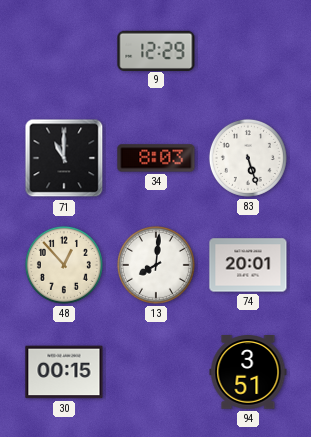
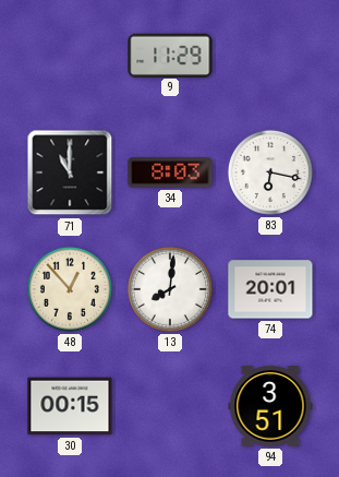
9: 12:29 -> 11:29
83: 5:27 -> 6:17
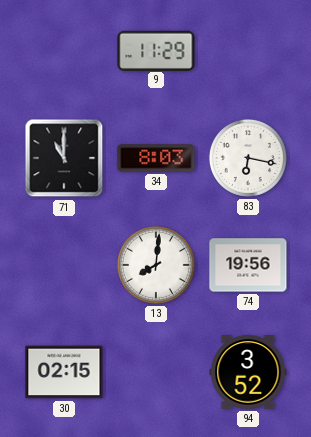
48: 12:53 -> none
74: 20:01 -> 19:56
30: 00:15 -> 02:15
94: 3:51 -> 3:52
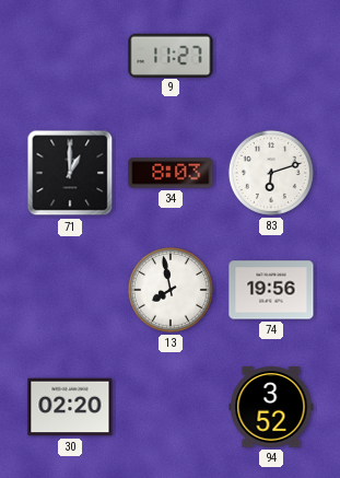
9: 11:29 -> 11:27
71: 11:00 -> 1:00
83: 6:17 -> 6:12
13: 8:01 -> 7:58
30: 02:15 -> 02:20
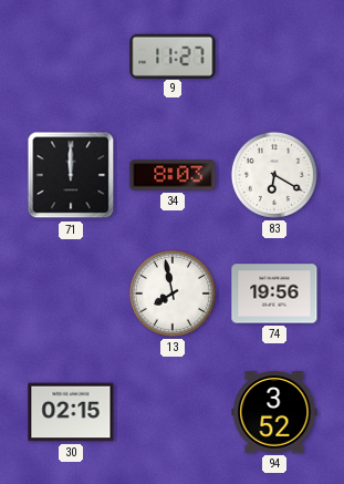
71: 1:00 -> 12:00
83: 6:12 -> 6:20
30: 02:20 -> 02:15
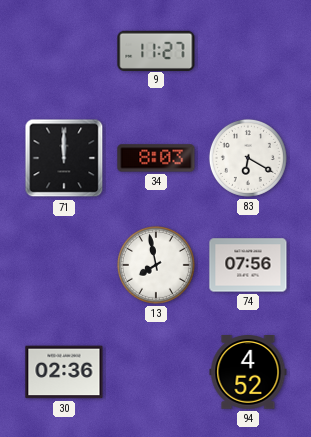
74: 19:56 -> 07:56
30: 02:15 -> 02:36
94: 3:52 -> 4:52
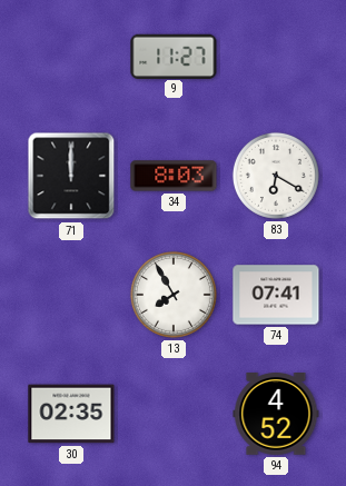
13: 7:58 -> 7:55
74: 07:56 -> 07:41
30: 02:36 -> 02:35
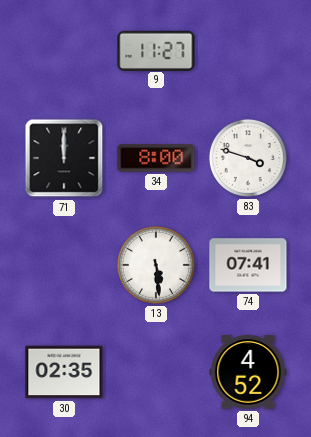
34: 8:03 -> 8:00
83: 6:20 -> 3:48
13: 7:55 -> 5:29
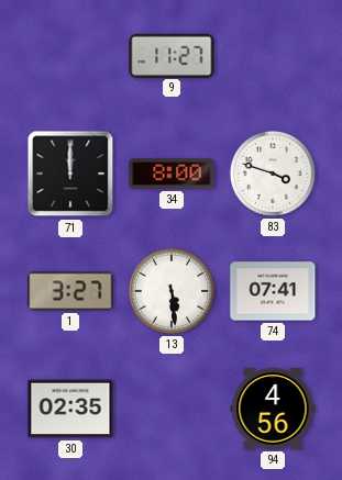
1: none -> 3:27
94: 4:52 -> 4:56
